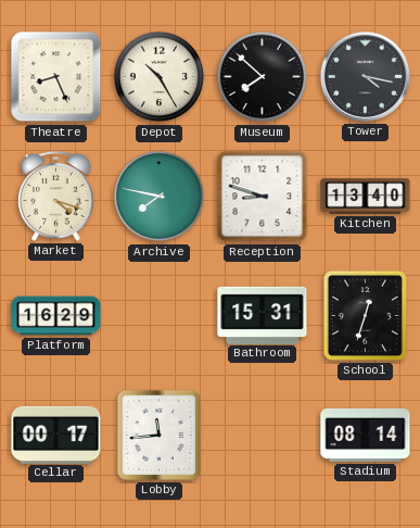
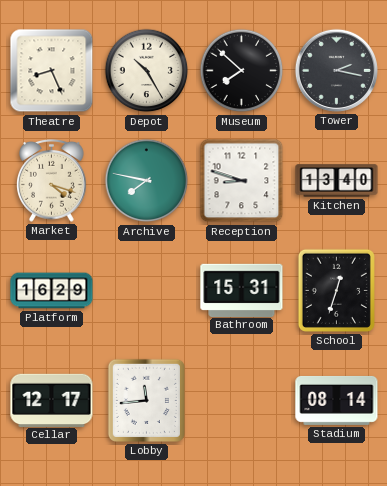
Tower: 4:17 -> 2:17
Cellar: 00:17 -> 12:17
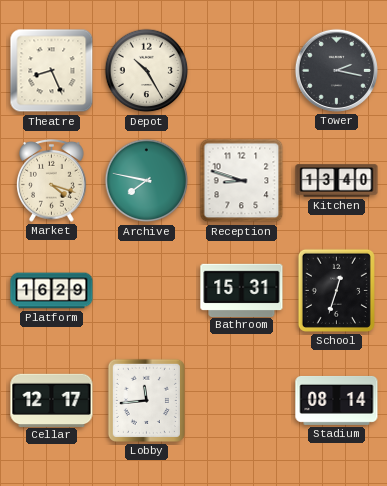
Museum: 7:52 -> none
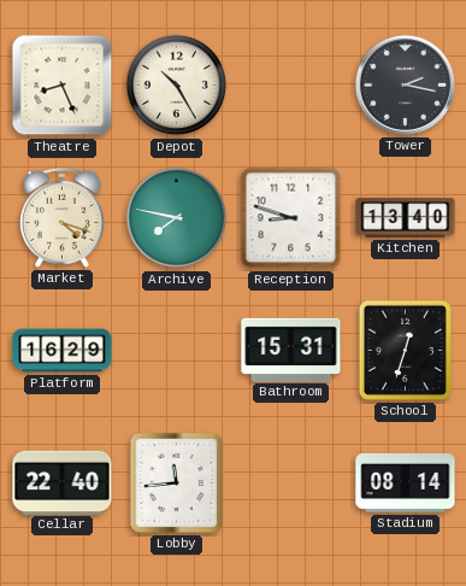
Cellar: 12:17 -> 22:40
